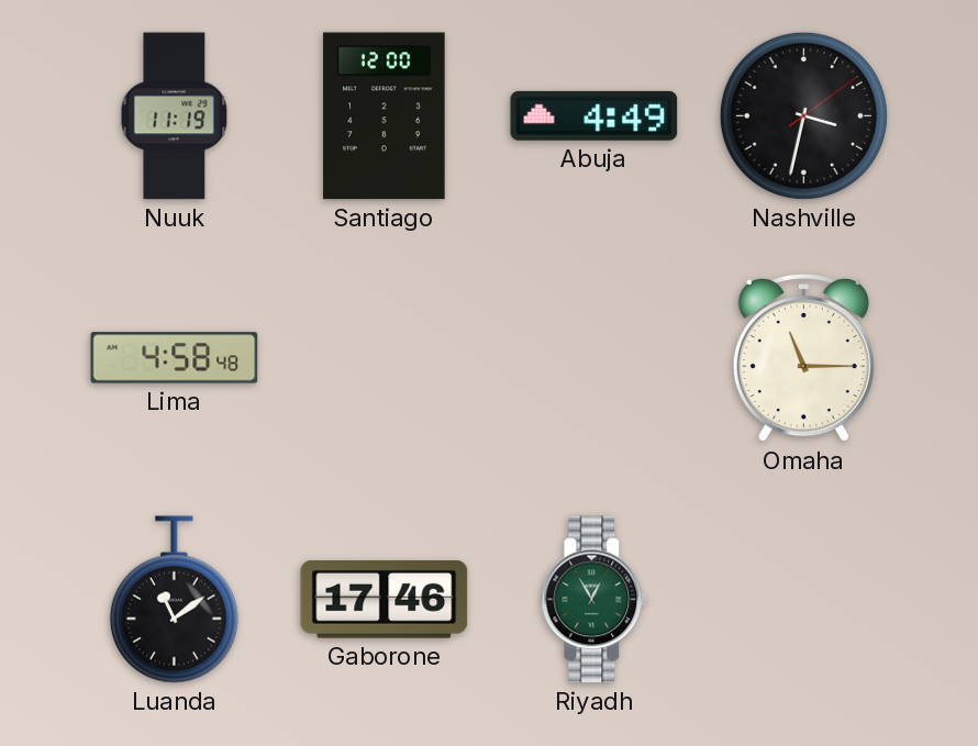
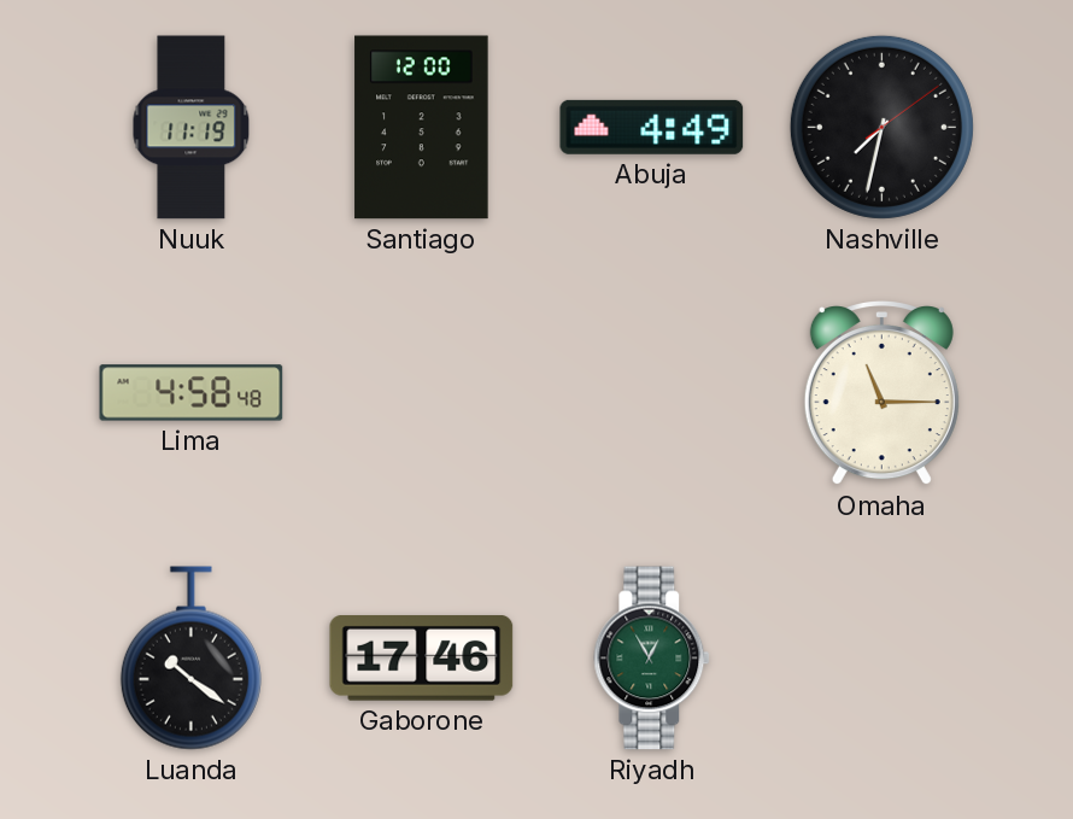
Nashville: 3:32 -> 7:32
Luanda: 11:09 -> 10:21
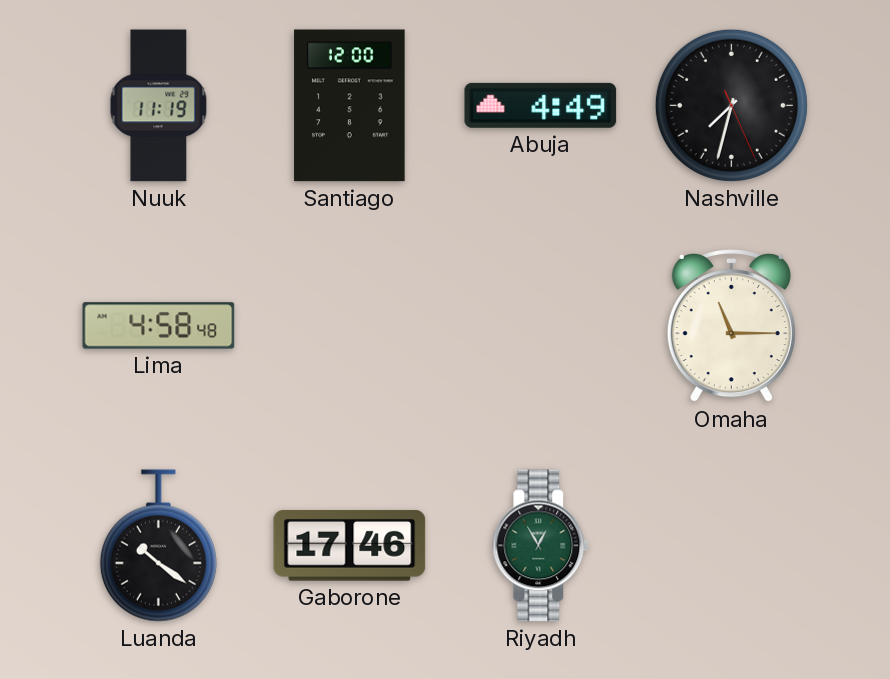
Nashville: 7:32:09 -> 7:32:26
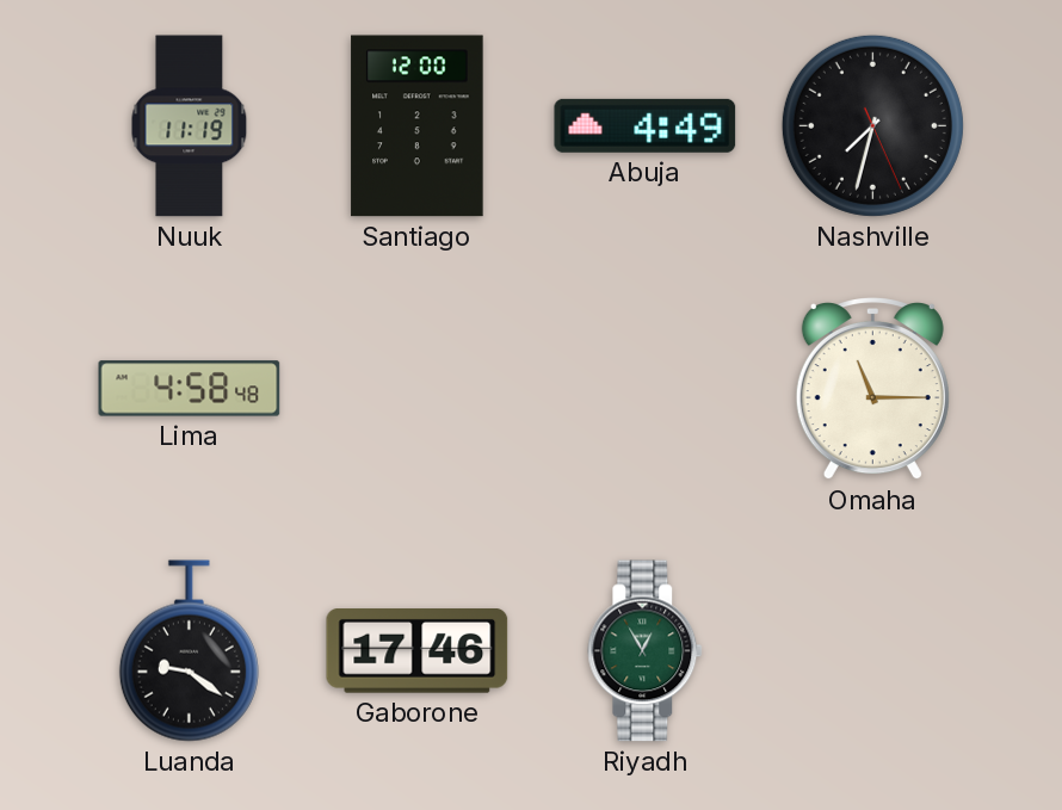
Luanda: 10:21 -> 9:21
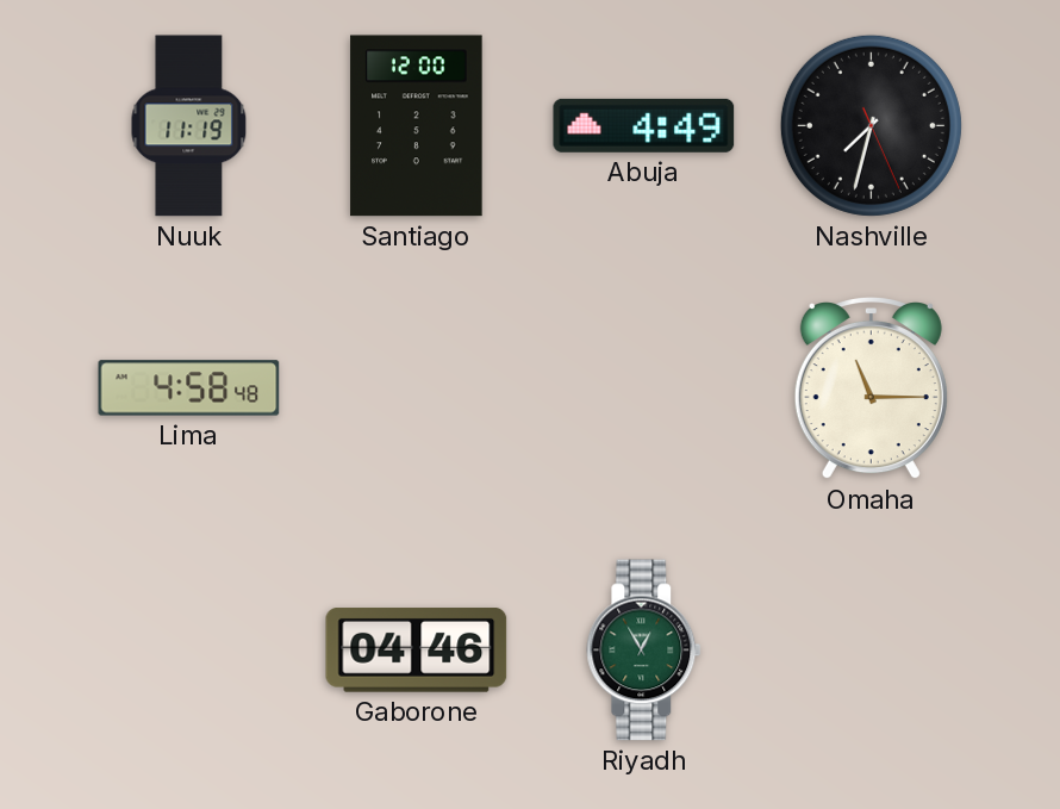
Luanda: 9:21 -> none
Gaborone: 17:46 -> 04:46
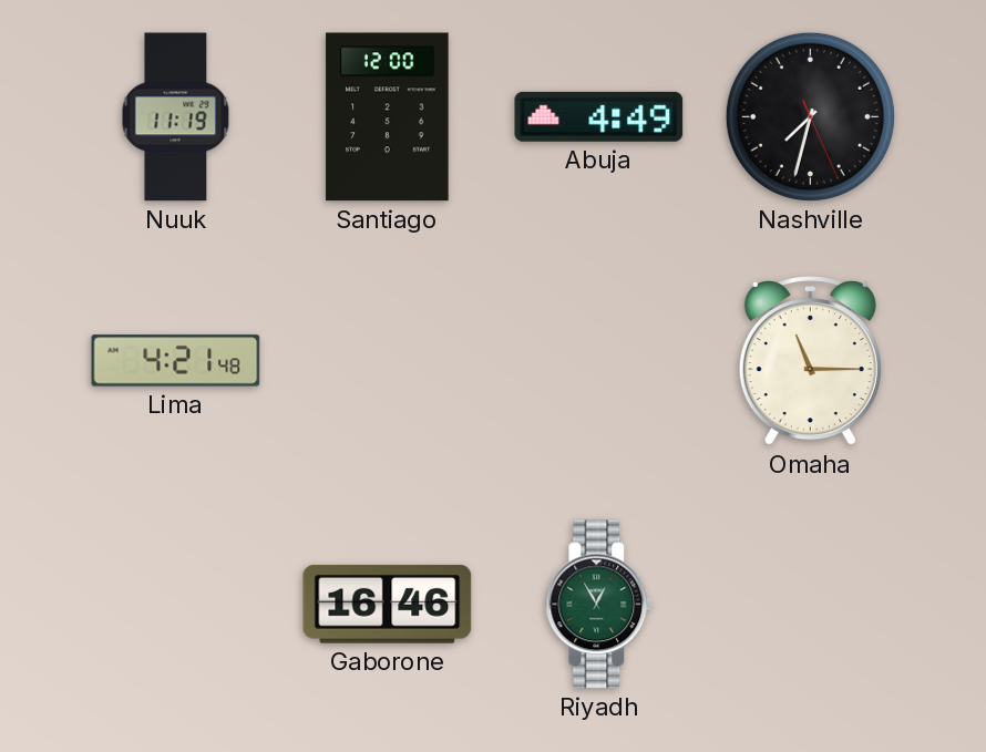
Lima: 4:58 -> 4:21
Gaborone: 04:46 -> 16:46
